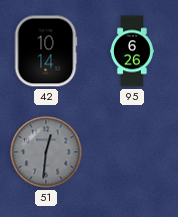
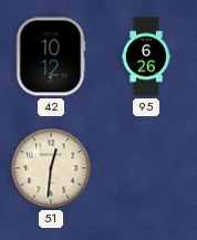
42: 10:14 -> 10:12
51 dial: grey -> cream
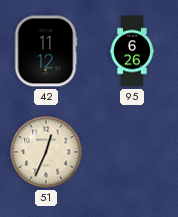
42: 10:12 -> 11:12
51: 12:31 -> 12:34
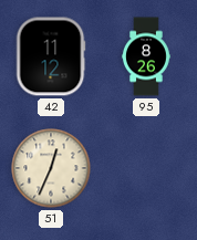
95: 6:26 -> 8:26
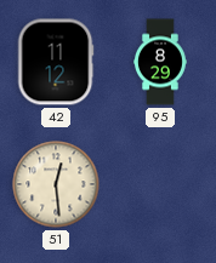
95: 8:26 -> 8:29
51: 12:34 -> 12:29
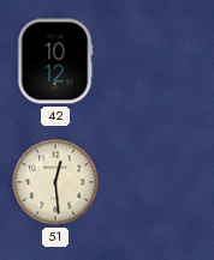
42: 11:12 -> 10:12
95: 8:29 -> none
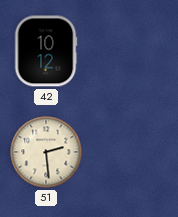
51: 12:29 -> 2:29
